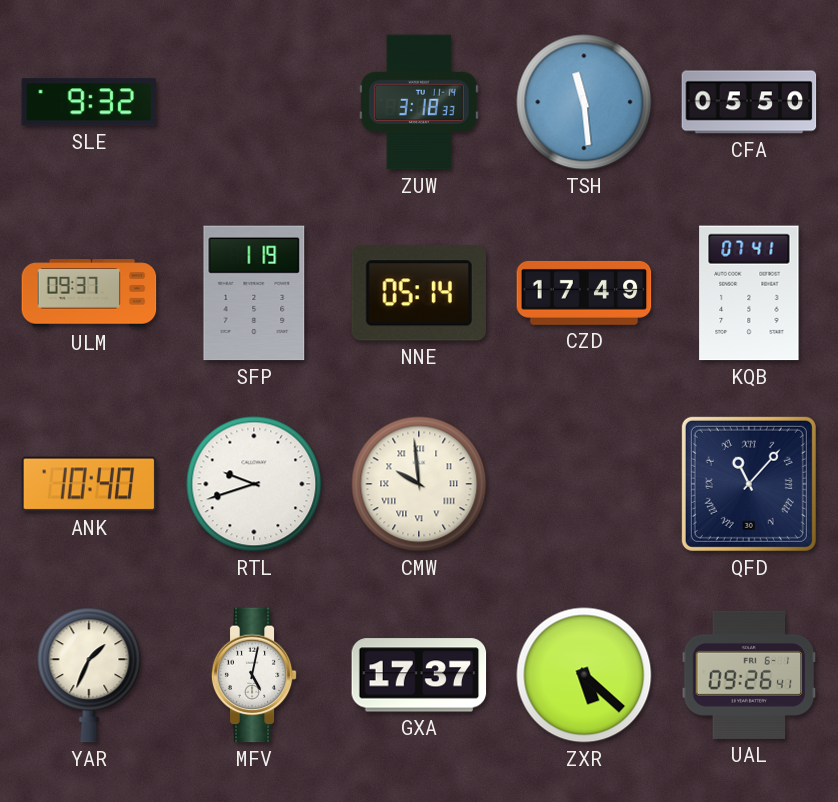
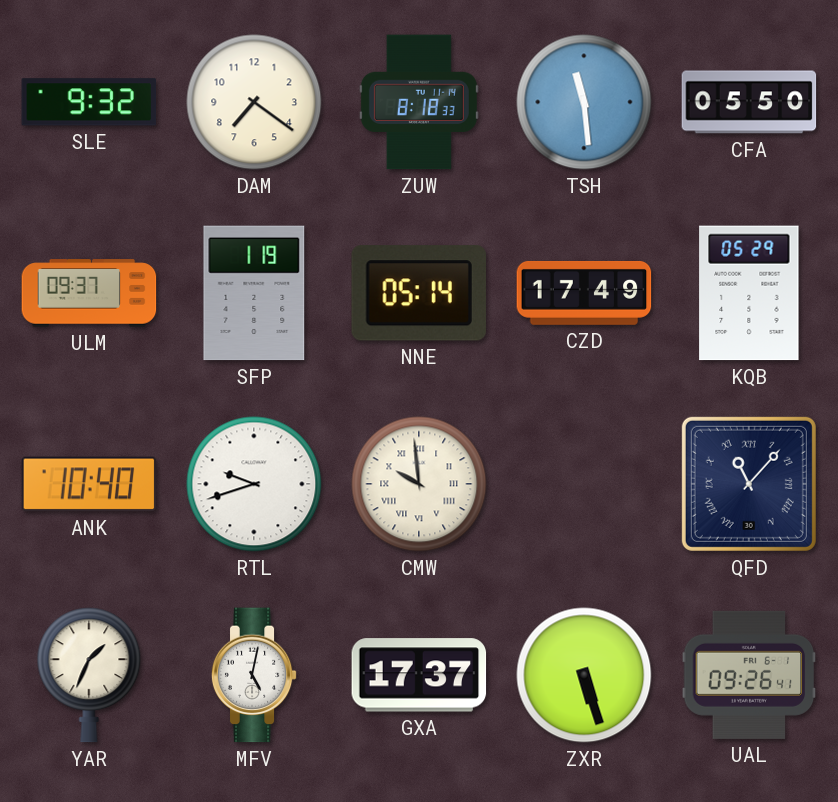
DAM: none -> 7:21
ZUW: 3:18 -> 8:18
KQB: 07:41 -> 05:29
ZXR: 5:22 -> 5:27
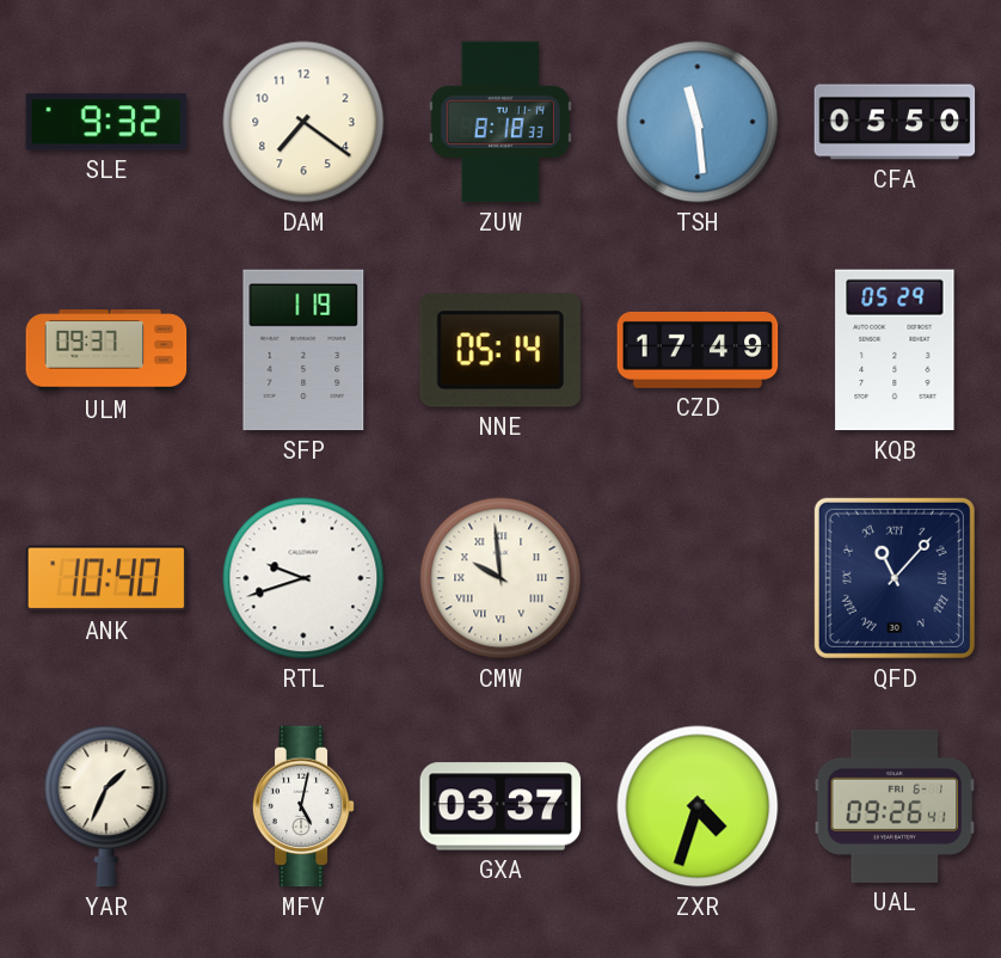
GXA: 17:37 -> 03:37
ZXR: 5:27 -> 4:33
